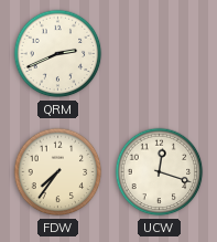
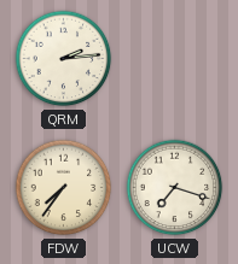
QRM: 2:41 -> 2:14
UCW: 12:18 -> 7:18
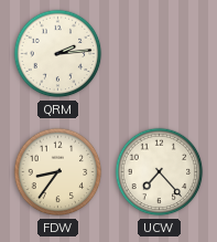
FDW: 7:36 -> 8:36
UCW: 7:18 -> 7:23
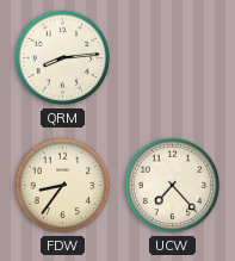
QRM: 2:14 -> 8:14
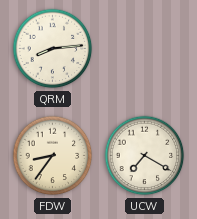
UCW: 7:23 -> 7:20
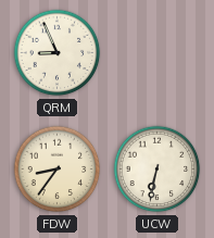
QRM: 8:14 -> 8:56
UCW: 7:20 -> 6:32
